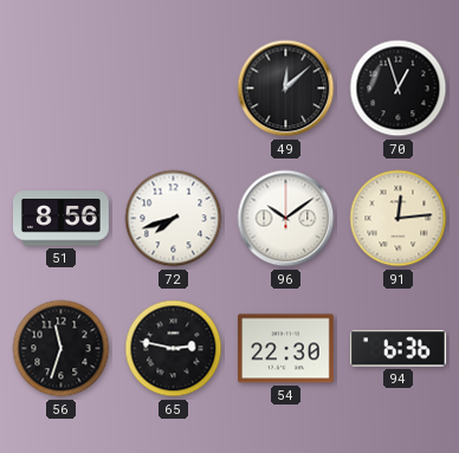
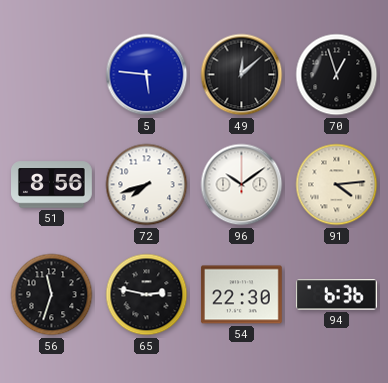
5: none -> 5:46
91: 12:14 -> 4:14
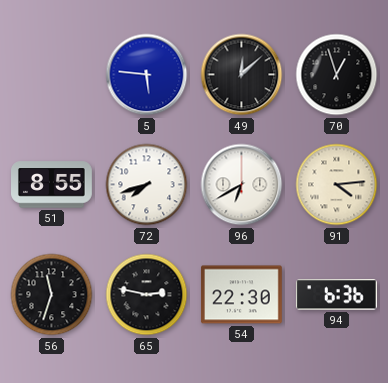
51: 8:56 -> 8:55
96: 10:09 -> 6:40
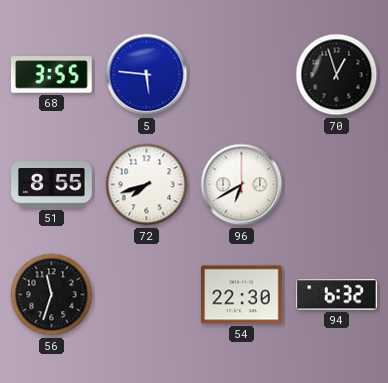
68: none -> 3:55
49: 12:08 -> none
91: 4:14 -> none
65: 2:47 -> none
94: 6:36 -> 6:32
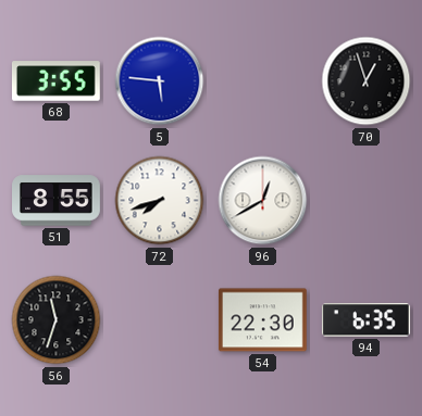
96: 6:40 -> 12:40
94: 6:32 -> 6:35
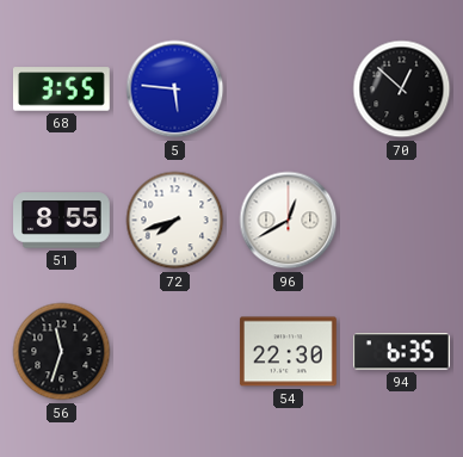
70: 12:57 -> 12:52
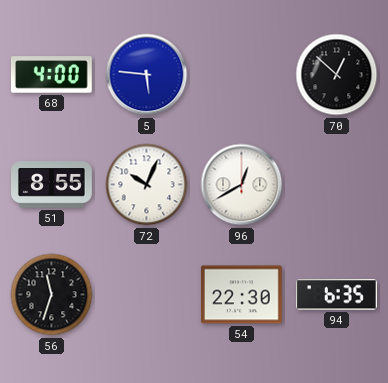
68: 3:55 -> 4:00
72: 7:42 -> 10:04
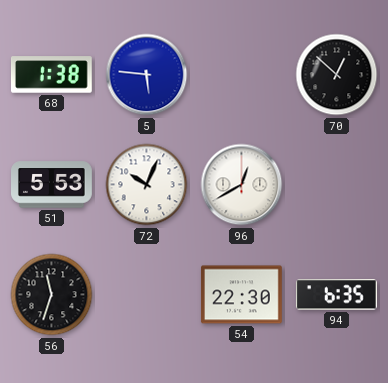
68: 4:00 -> 1:38
51: 8:55 -> 5:53
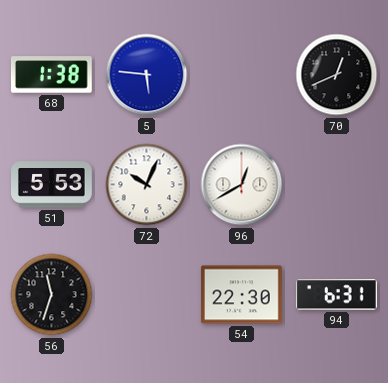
70: 12:52 -> 12:41
94: 6:35 -> 6:31
